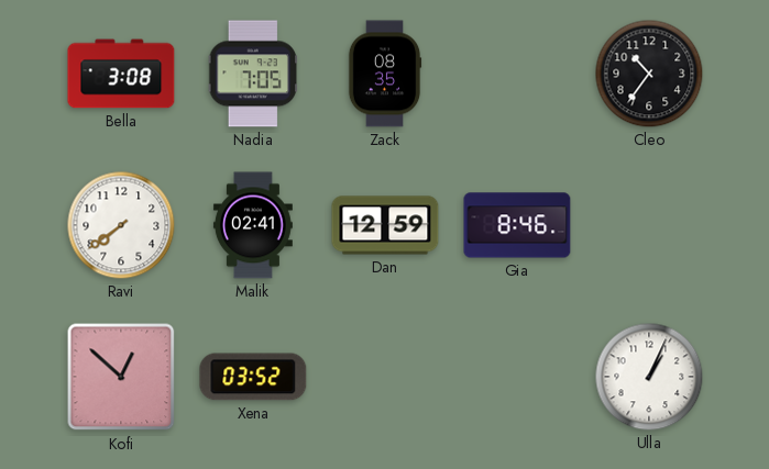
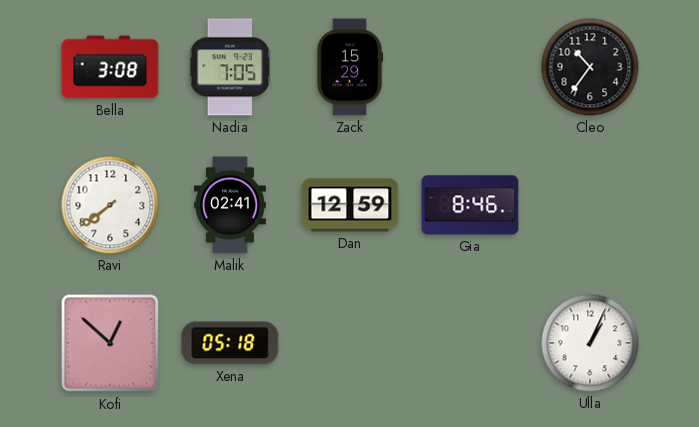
Zack: 08:35 -> 15:29
Xena: 03:52 -> 05:18
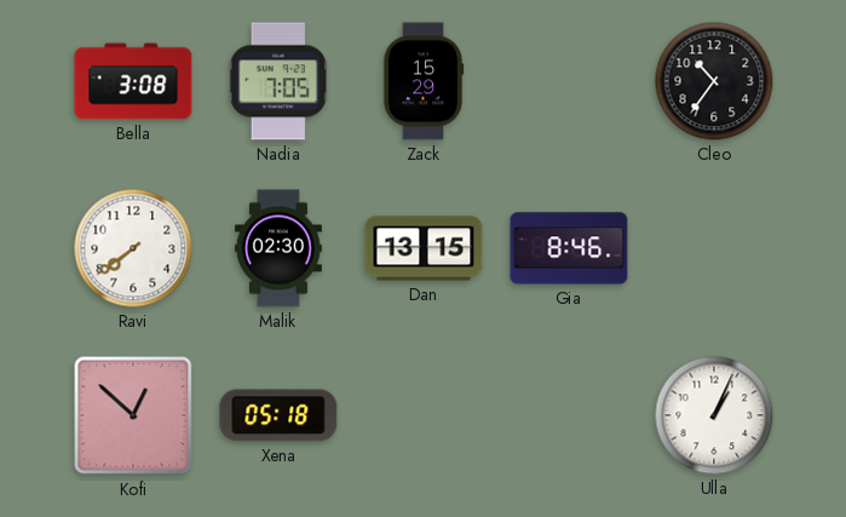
Malik: 02:41 -> 02:30
Dan: 12:59 -> 13:15
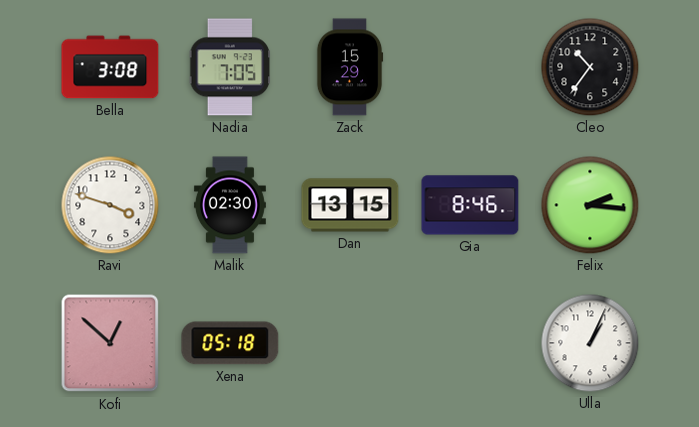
Ravi: 7:39 -> 3:48
Felix: none -> 2:16
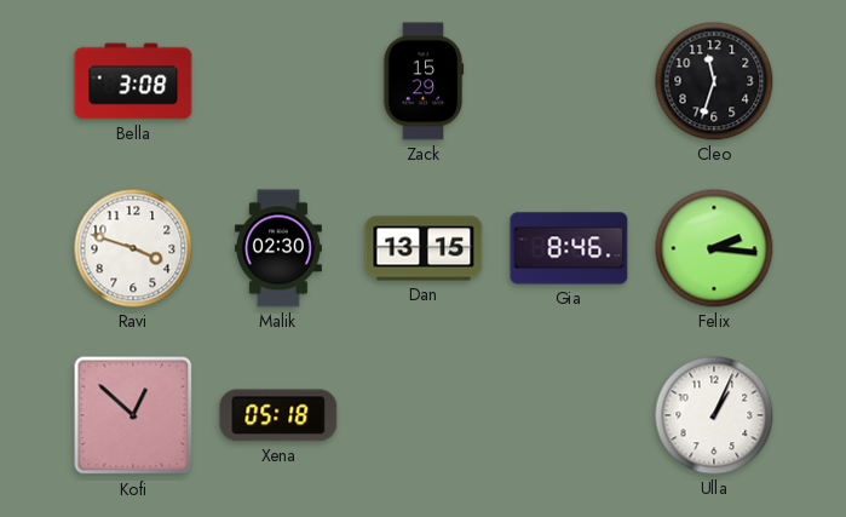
Nadia: 7:05 -> none
Cleo: 10:36 -> 11:33
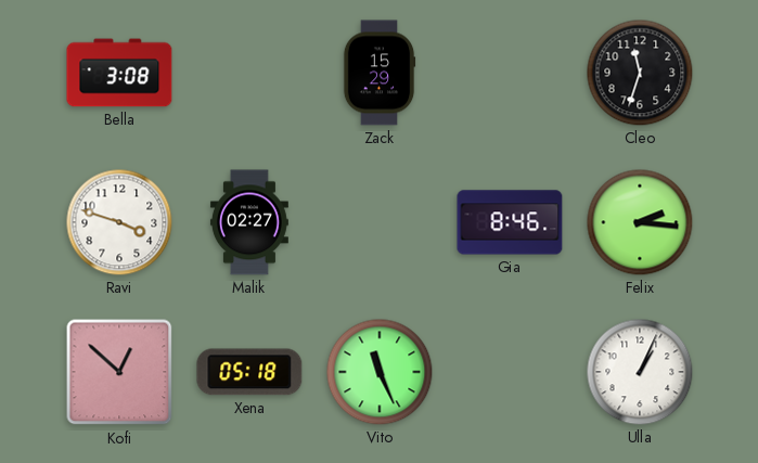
Malik: 02:30 -> 02:27
Dan: 13:15 -> none
Vito: none -> 11:26
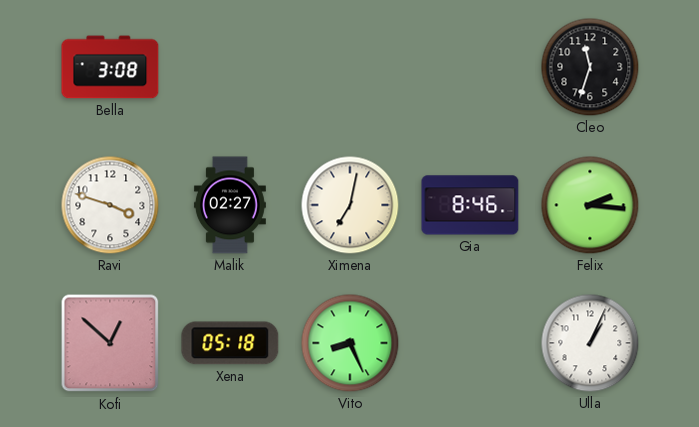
Zack: 15:29 -> none
Ximena: none -> 7:02
Vito: 11:26 -> 8:26
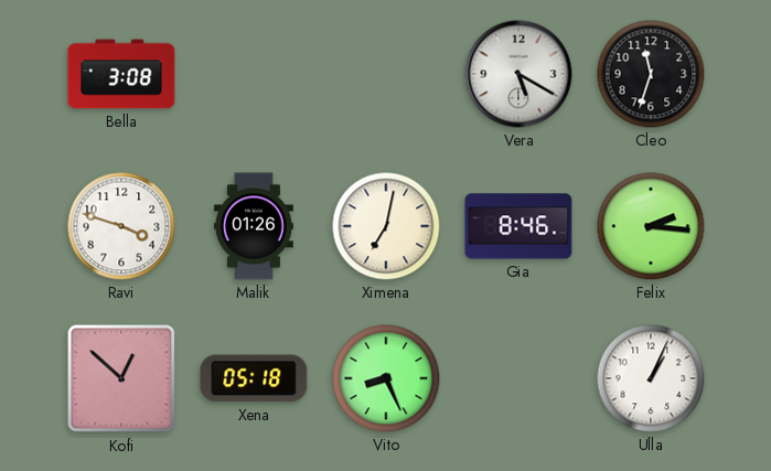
Vera: none -> 5:20
Malik: 02:27 -> 01:26
